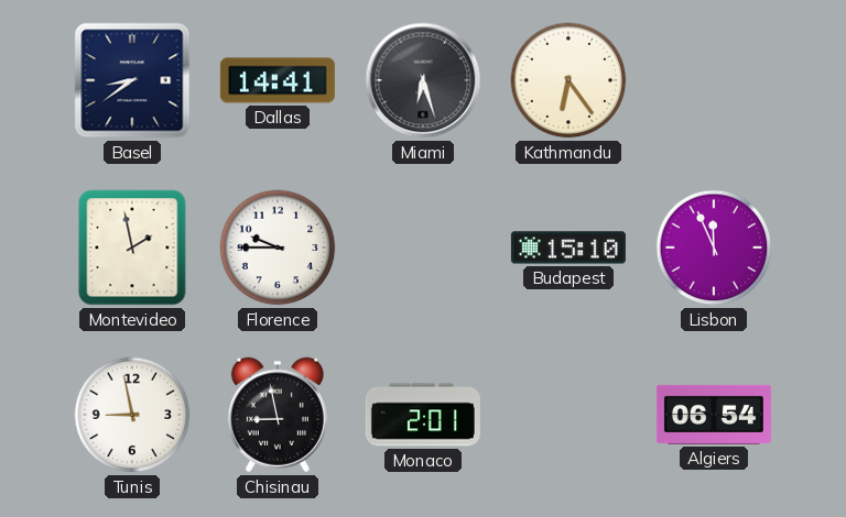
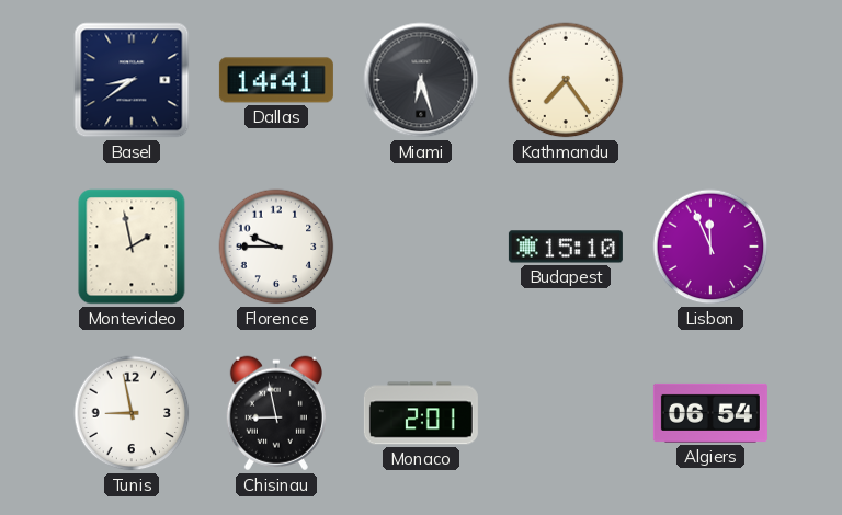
Kathmandu: 6:24 -> 7:24
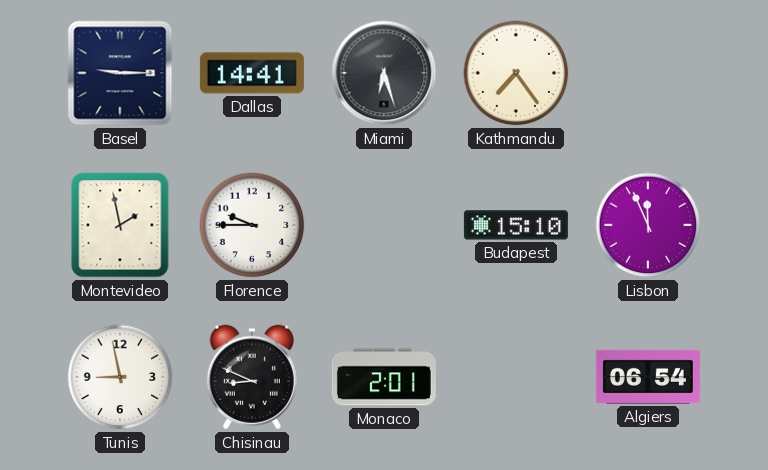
Basel: 8:39 -> 9:15
Chisinau: 8:58 -> 8:49
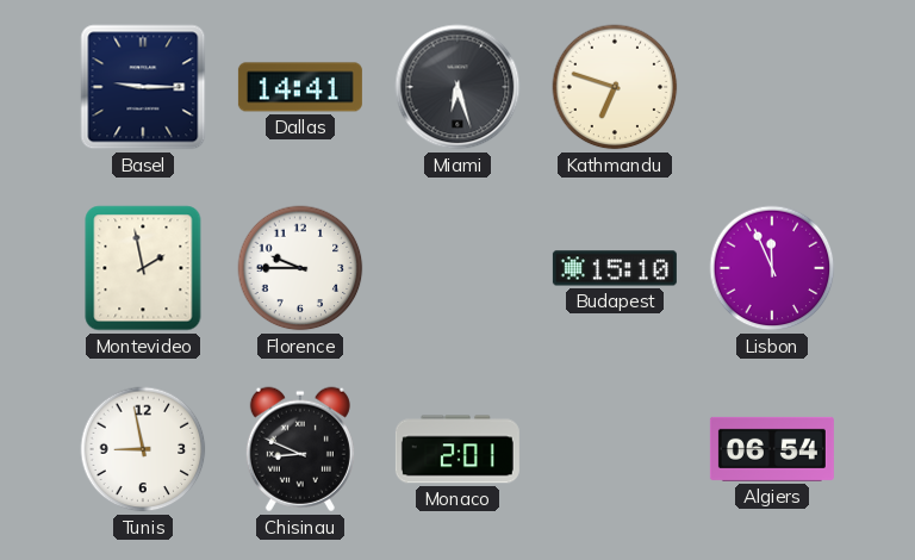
Kathmandu: 7:24 -> 6:48
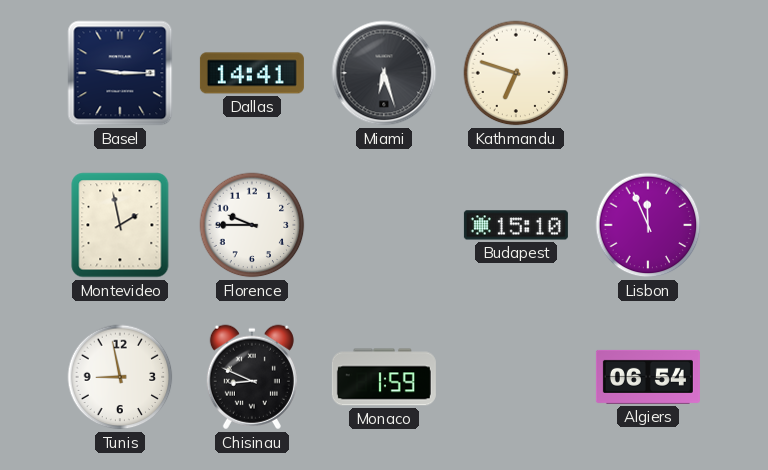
Monaco: 2:01 -> 1:59
